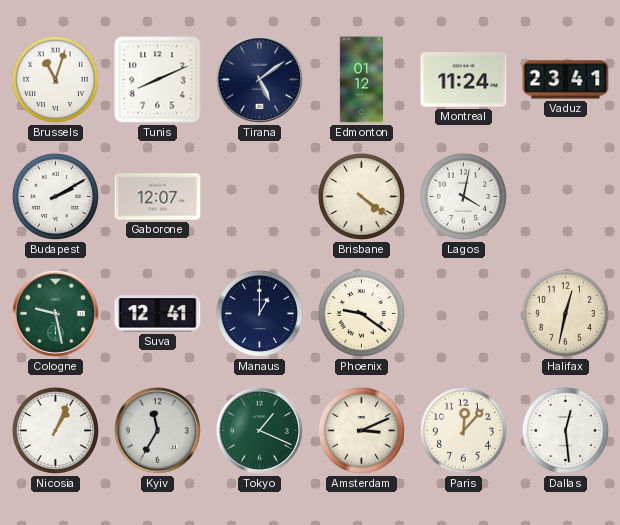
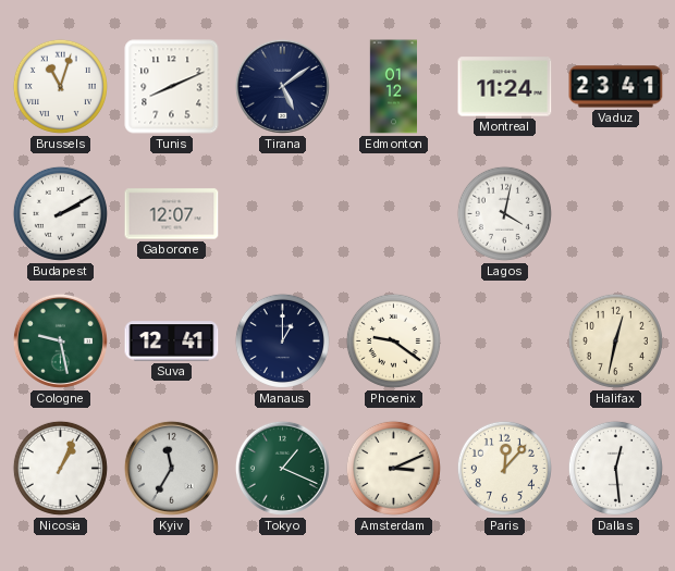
Brisbane: 4:21 -> none
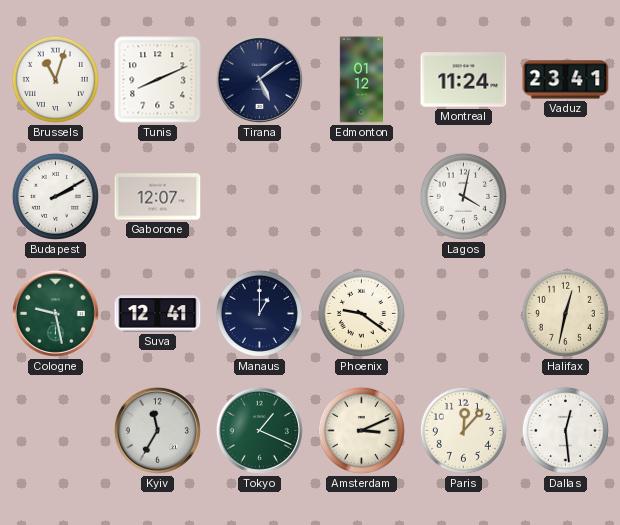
Nicosia: 1:04 -> none
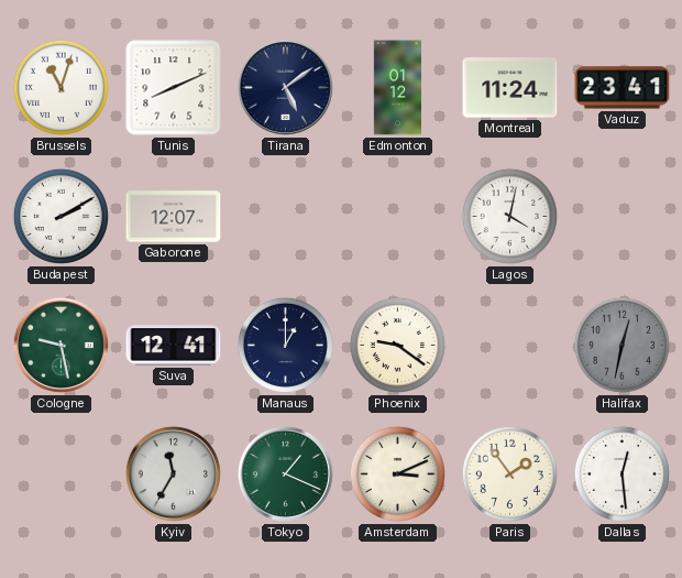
Halifax dial: cream -> grey
Paris: 12:07 -> 1:54
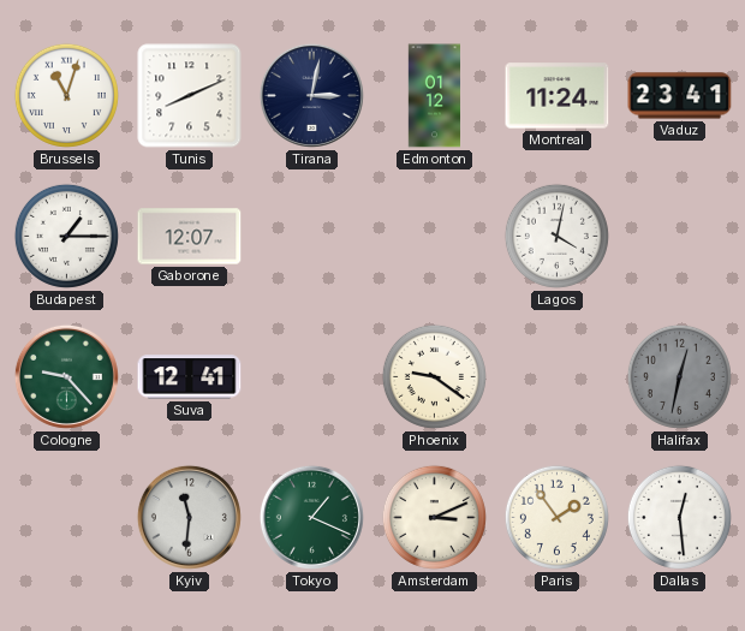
Tirana: 5:09 -> 3:02
Budapest: 2:10 -> 1:15
Cologne: 9:28 -> 9:23
Manaus: 1:00 -> none
Kyiv: 11:35 -> 11:31
